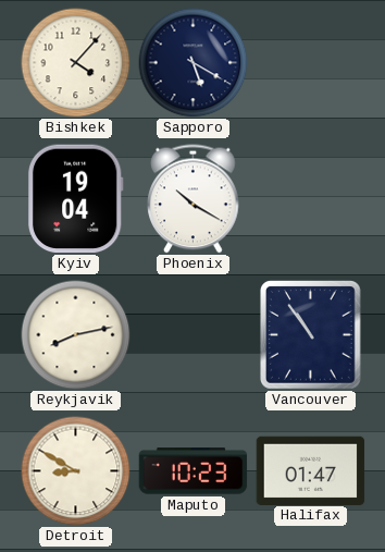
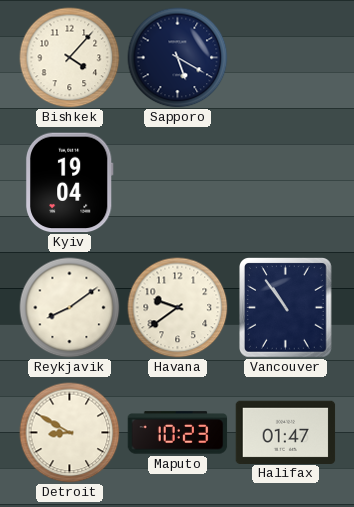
Phoenix: 10:20 -> none
Reykjavik: 8:13 -> 8:09
Havana: none -> 9:39
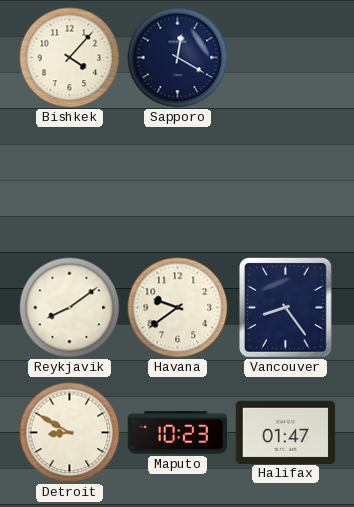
Sapporo: 5:20 -> 12:20
Kyiv: 19:04 -> none
Vancouver: 10:54 -> 8:24
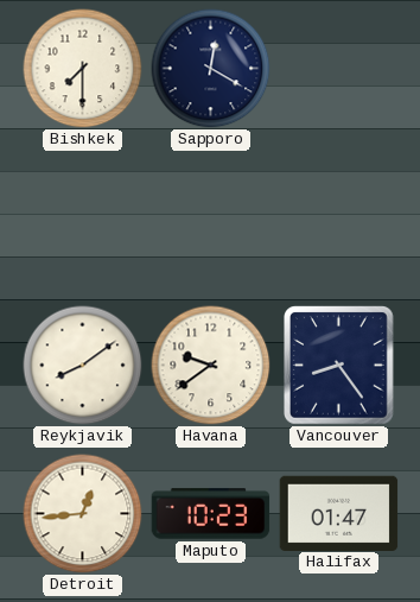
Bishkek: 4:07 -> 7:30
Detroit: 8:50 -> 12:44
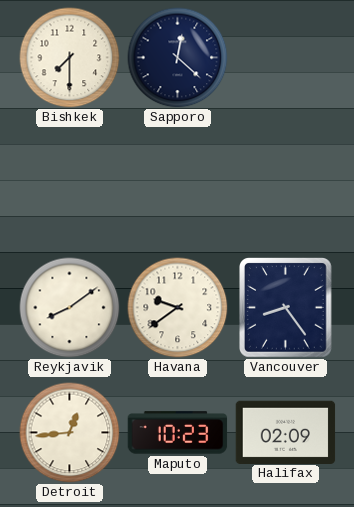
Sapporo: 12:20 -> 12:22
Halifax: 01:47 -> 02:09
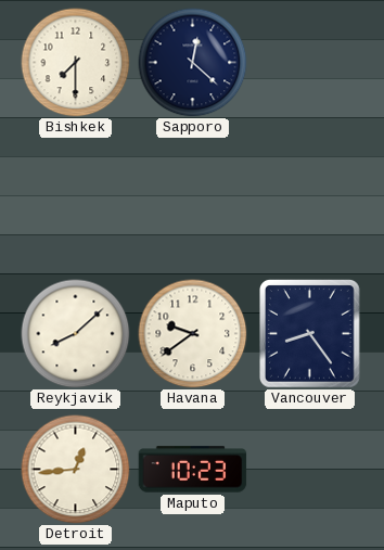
Reykjavik: 8:09 -> 8:08
Halifax: 02:09 -> none
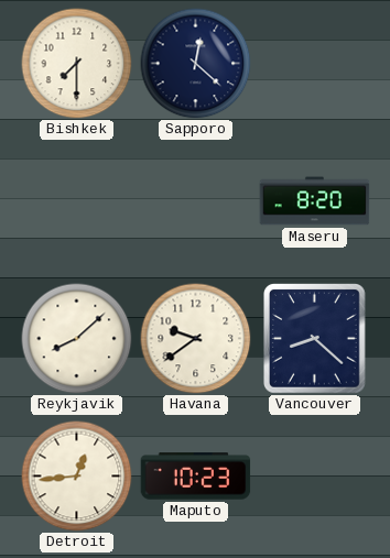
Maseru: none -> 8:20
Vancouver: 8:24 -> 8:22
